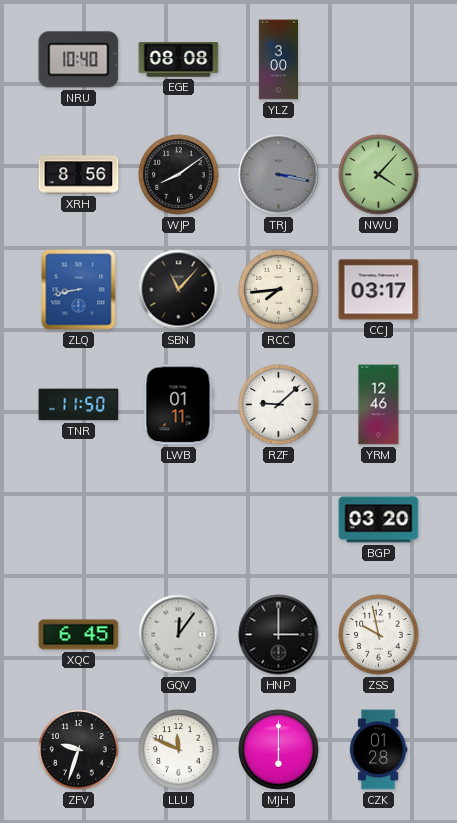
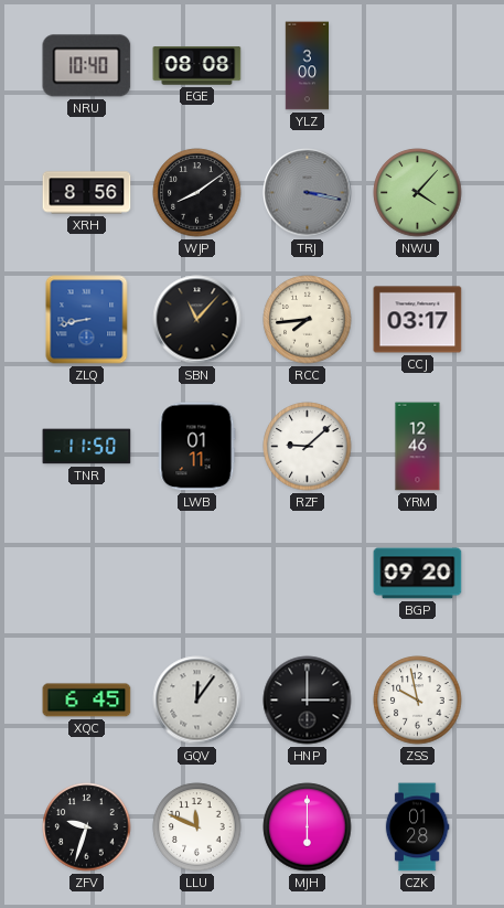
BGP: 03:20 -> 09:20
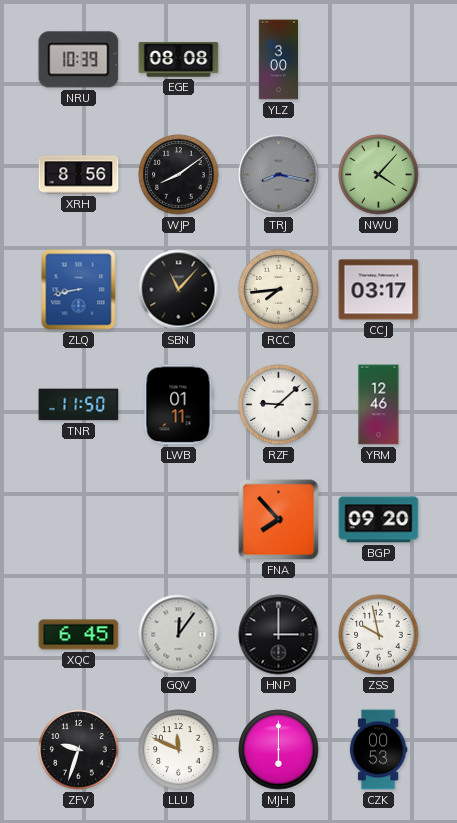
NRU: 10:40 -> 10:39
TRJ: 3:17 -> 8:17
FNA: none -> 7:53
CZK: 01:28 -> 00:53
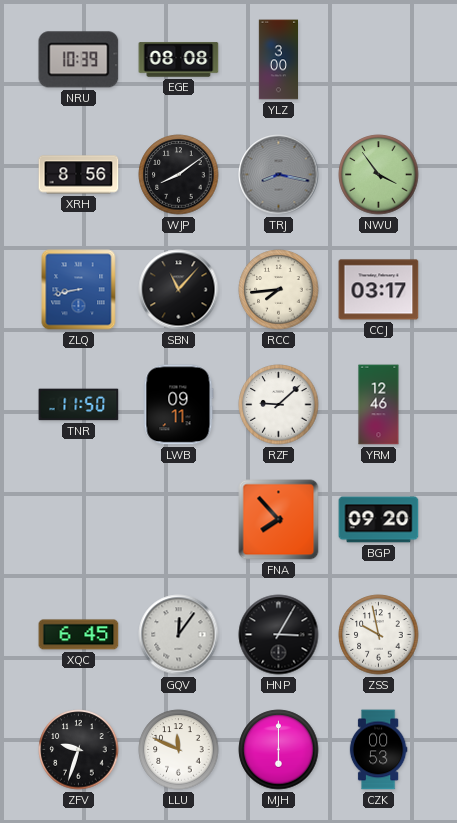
NWU: 4:07 -> 3:54
LWB: 01:11 -> 09:11
HNP: 3:00 -> 3:05
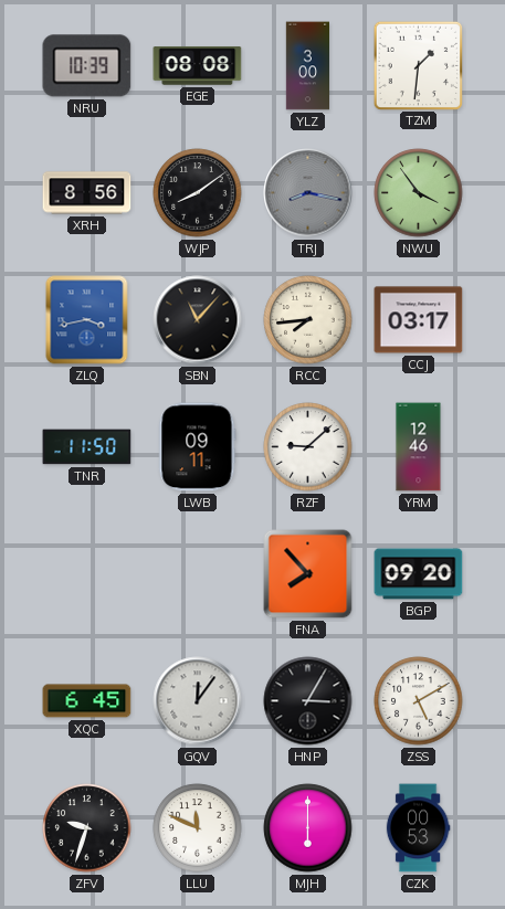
TZM: none -> 1:31
ZLQ: 8:43 -> 3:43
ZSS: 9:58 -> 5:10
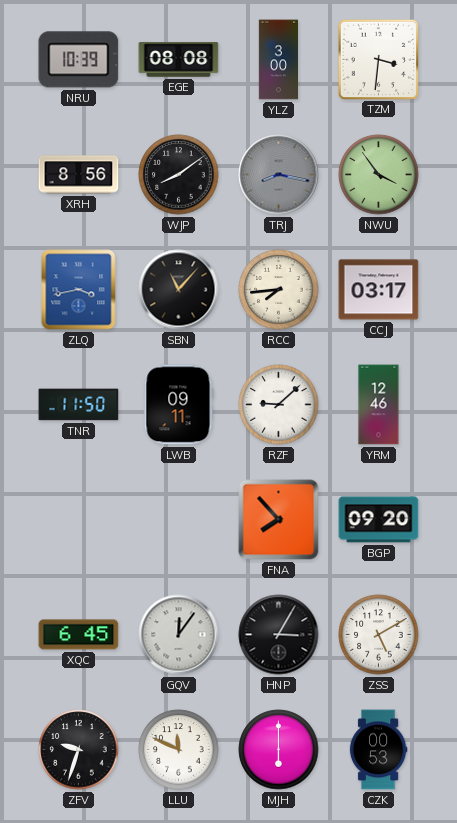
TZM: 1:31 -> 3:31
